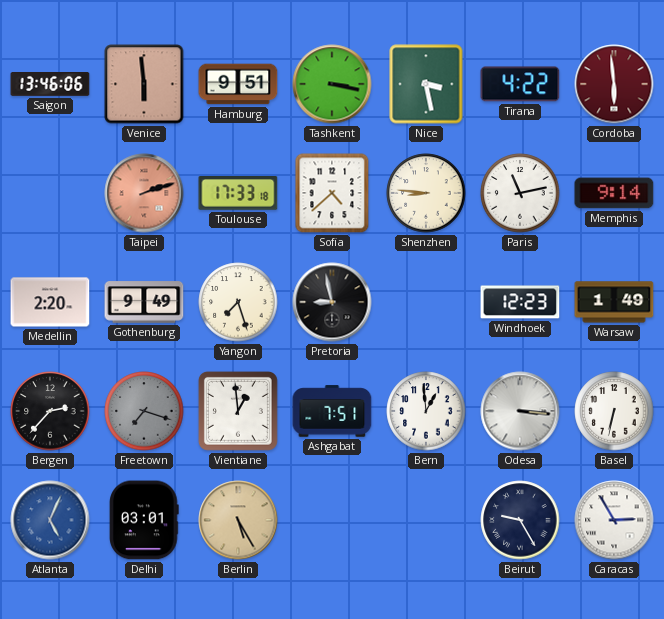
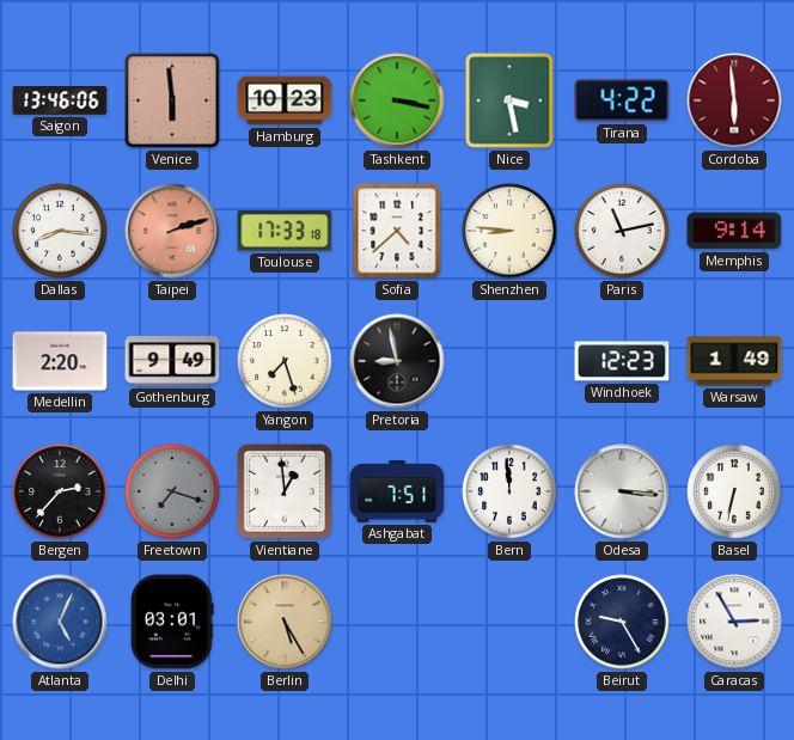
Hamburg: 9:51 -> 10:23
Dallas: none -> 8:16
Bern: 12:59 -> 11:59
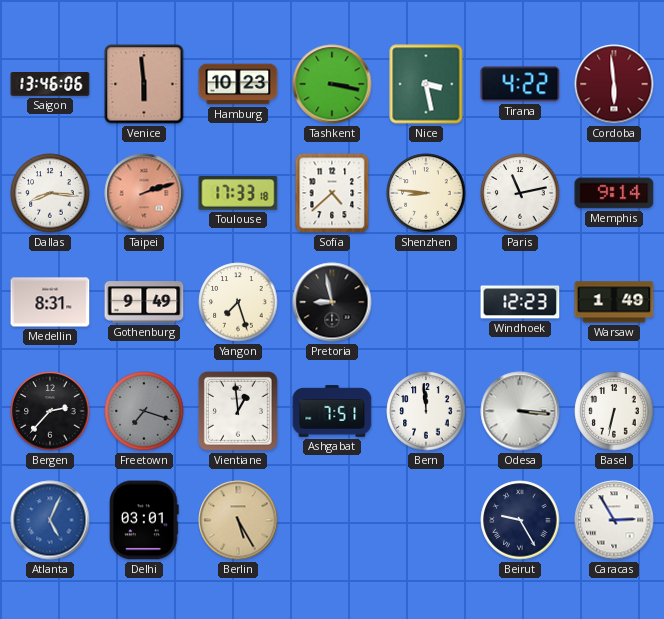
Medellin: 2:20 -> 8:31
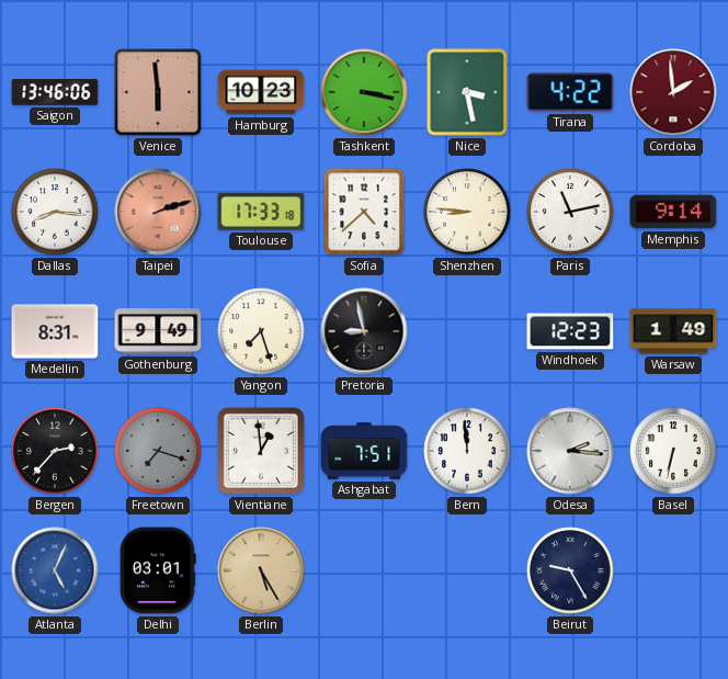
Cordoba: 5:59 -> 1:59
Odesa: 3:16 -> 2:16
Caracas: 2:55 -> none
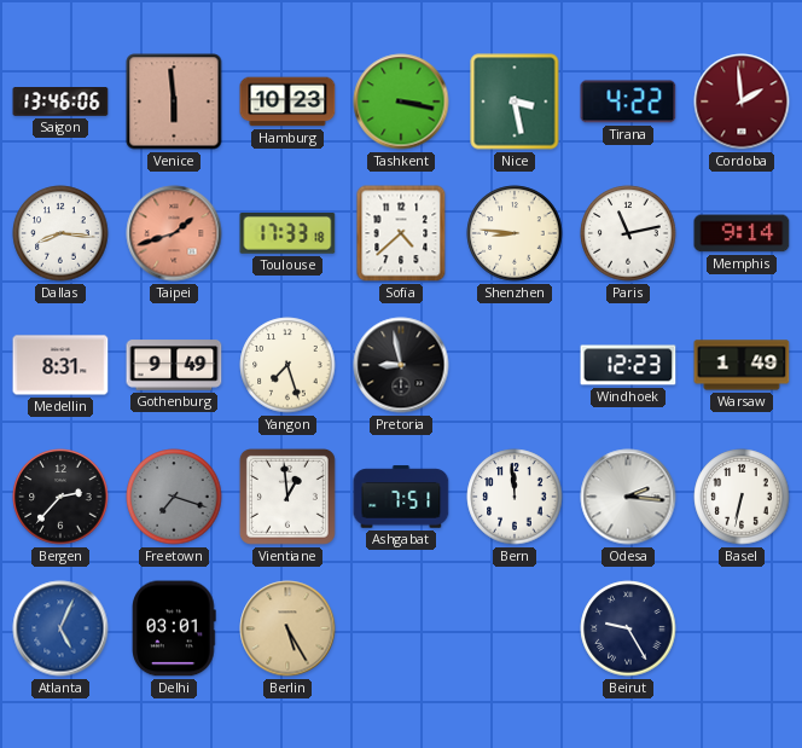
Taipei: 2:12 -> 1:42
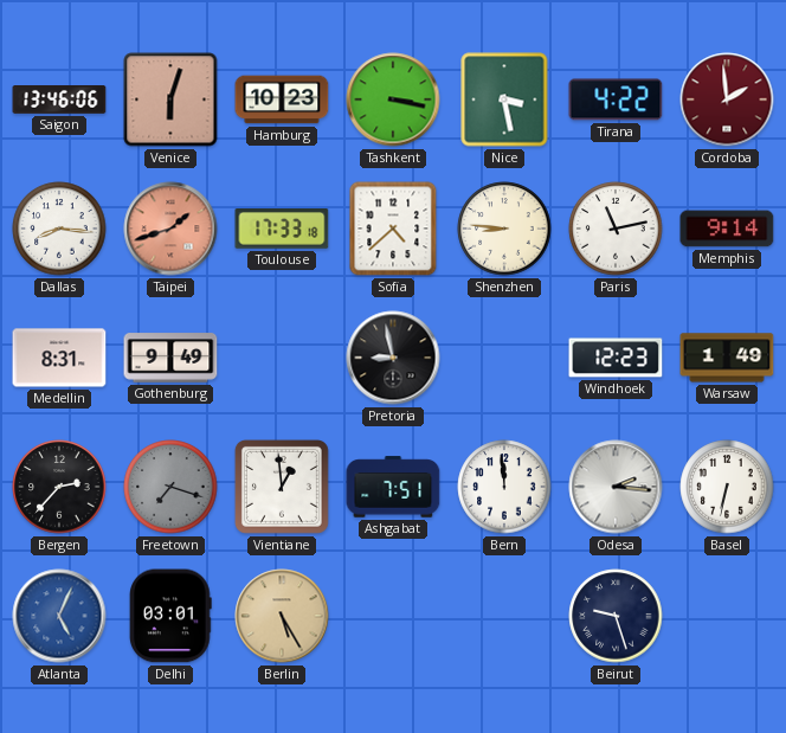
Venice: 5:59 -> 6:03
Yangon: 7:27 -> none
Beirut: 9:25 -> 9:27
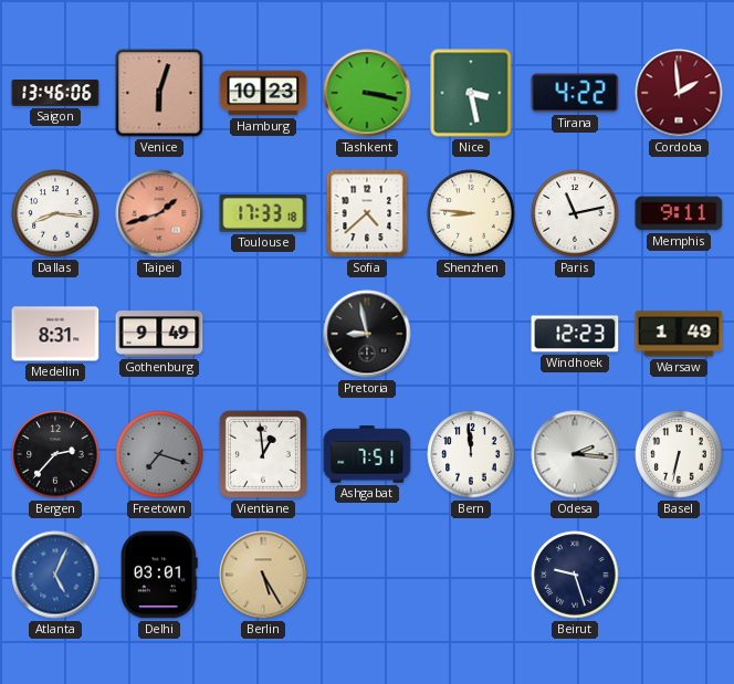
Memphis: 9:14 -> 9:11
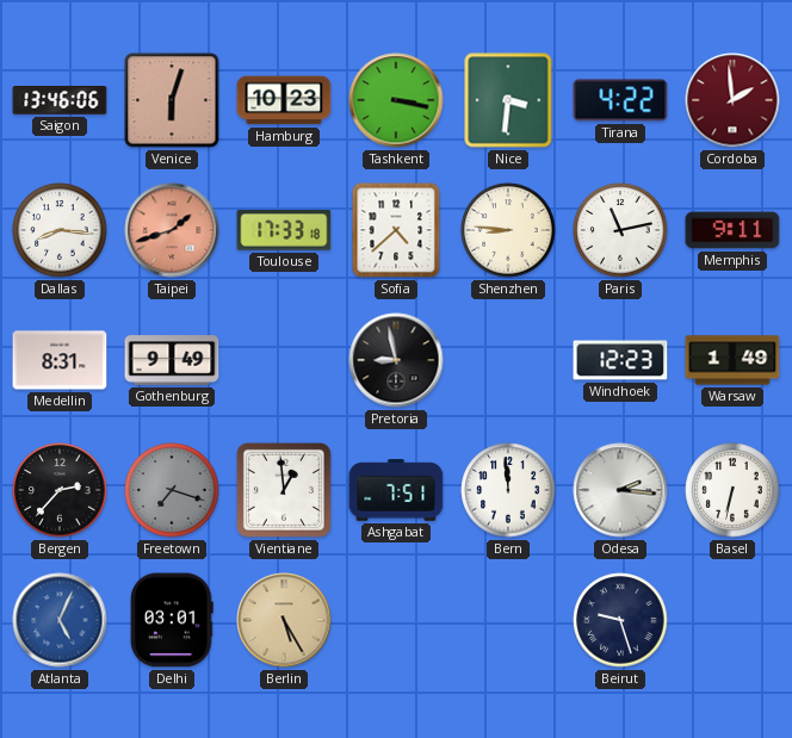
Nice: 3:28 -> 3:31
